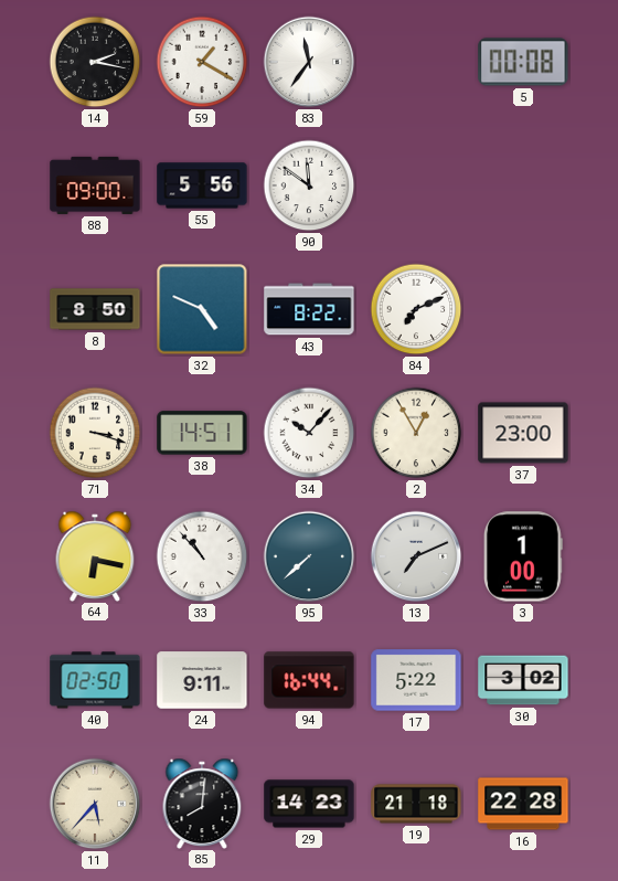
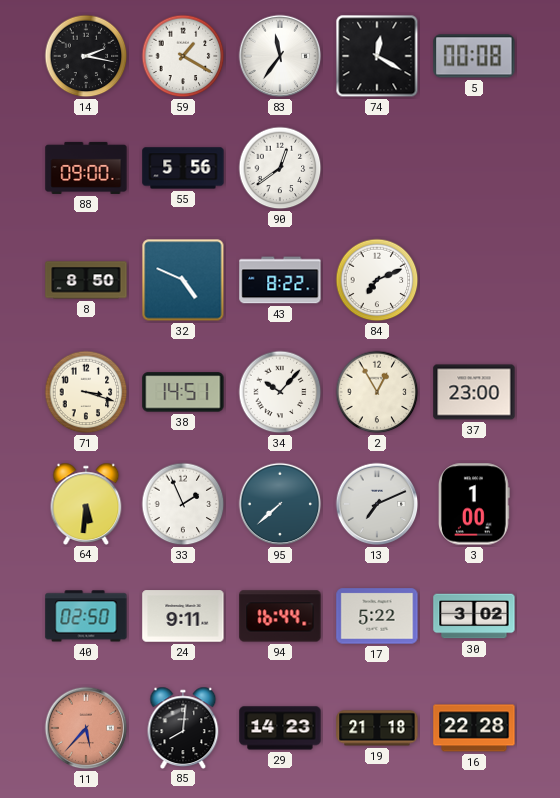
74: none -> 12:20
90: 11:51 -> 12:39
64: 6:17 -> 5:31
33: 10:53 -> 1:56
11 dial: cream -> salmon
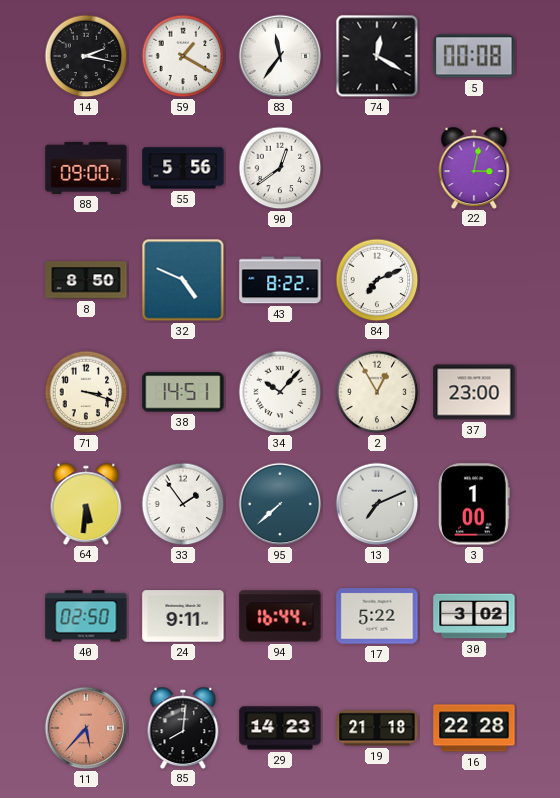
22: none -> 3:02
33: 1:56 -> 1:54
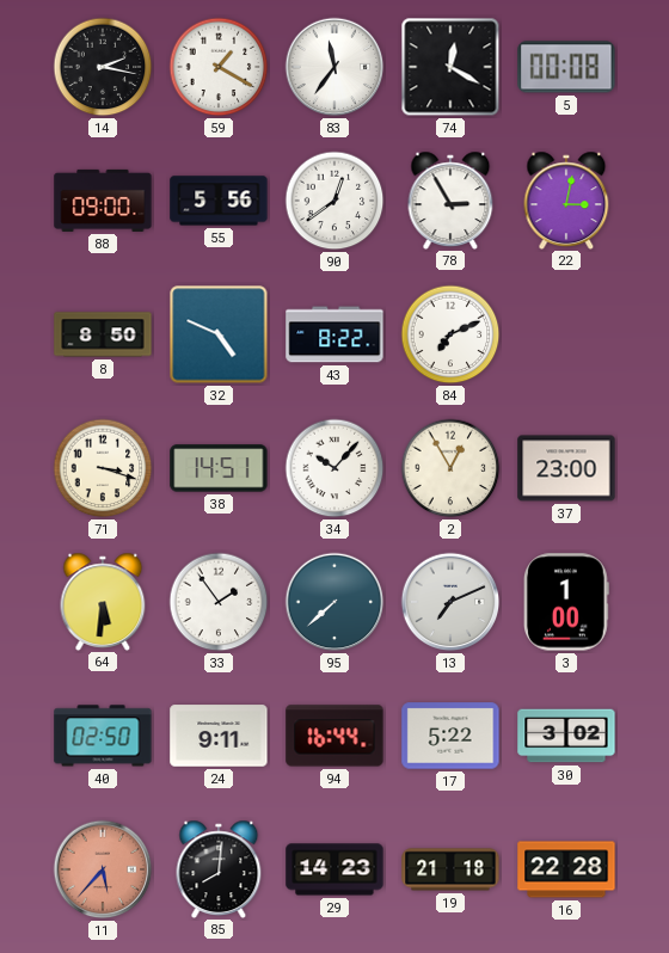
78: none -> 2:55
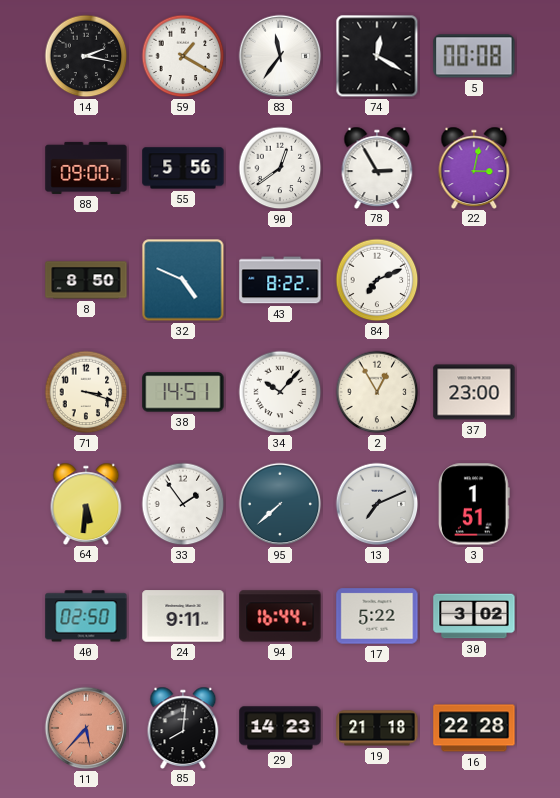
3: 1:00 -> 1:51
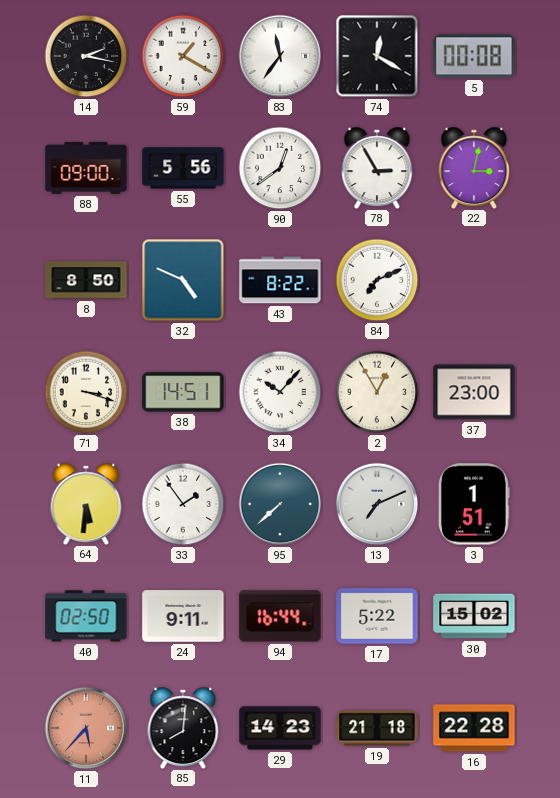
30: 3:02 -> 15:02
